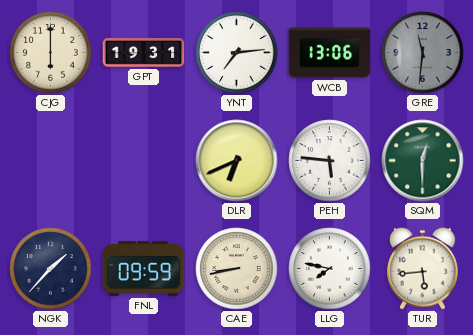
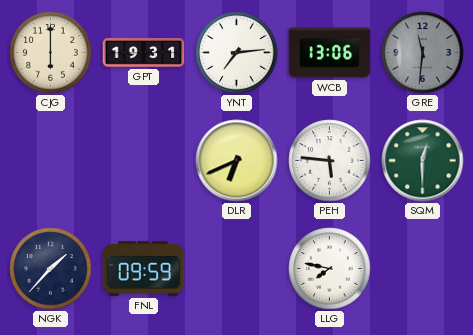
CAE: 8:43 -> none
TUR: 5:44 -> none
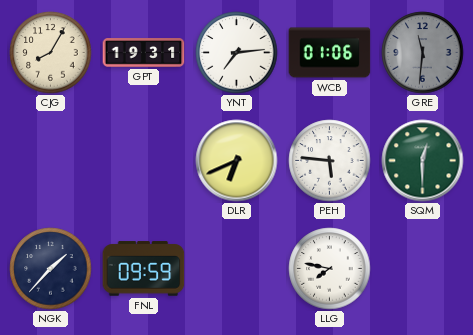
CJG: 6:00 -> 8:05
WCB: 13:06 -> 01:06
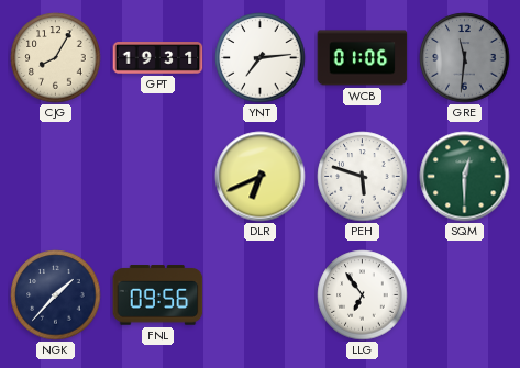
PEH: 5:46 -> 5:48
FNL: 09:59 -> 09:56
LLG: 7:47 -> 6:54
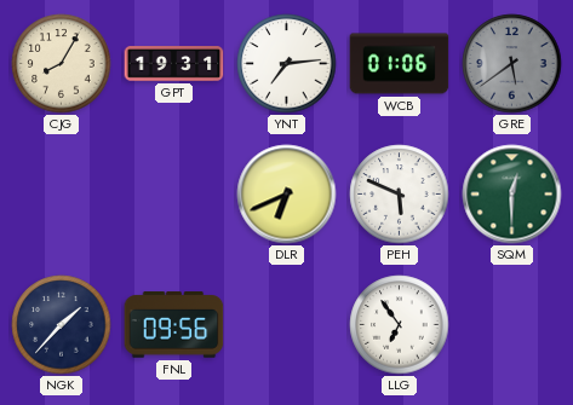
GRE: 11:31 -> 5:39
PEH: 5:48 -> 5:49
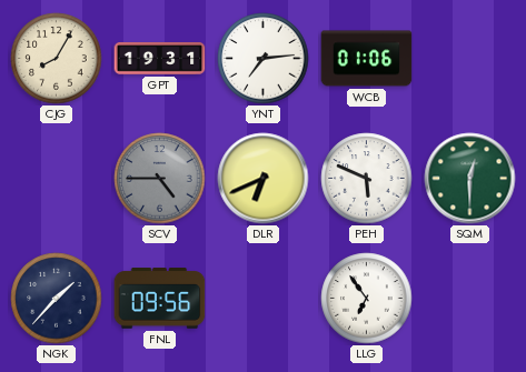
GRE: 5:39 -> none
SCV: none -> 4:45
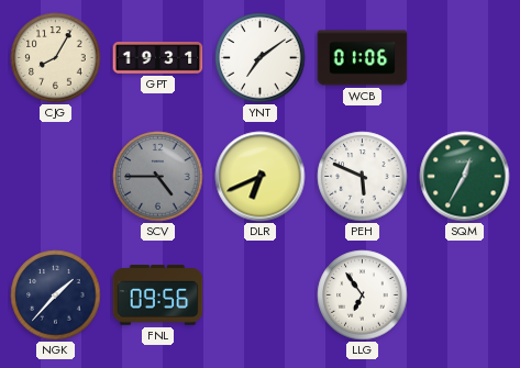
YNT: 7:14 -> 7:09
SQM: 12:30 -> 12:35
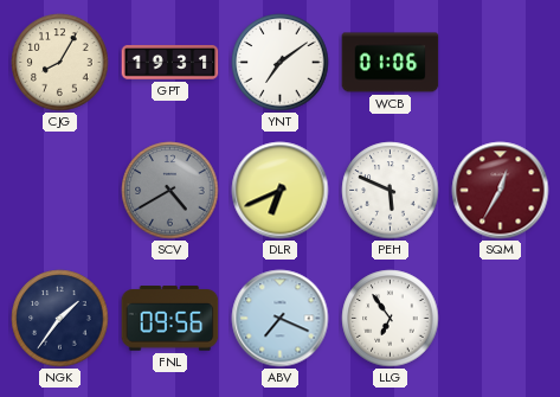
SCV: 4:45 -> 4:40
SQM dial: green -> burgundy
NGK: 1:37 -> 1:36
ABV: none -> 7:19
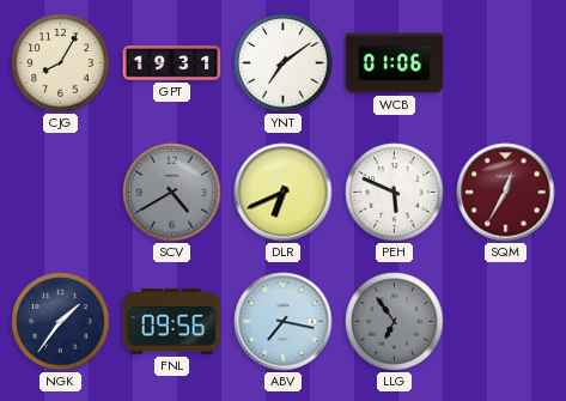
ABV: 7:19 -> 7:17
LLG dial: white -> grey
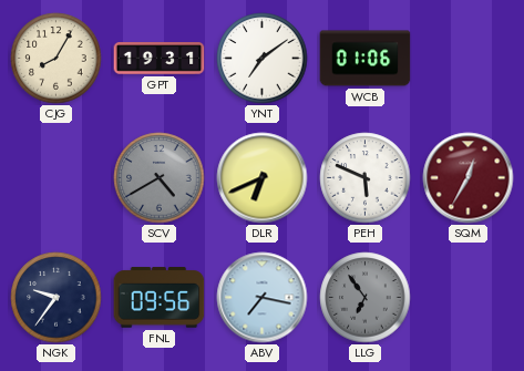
NGK: 1:36 -> 9:36
